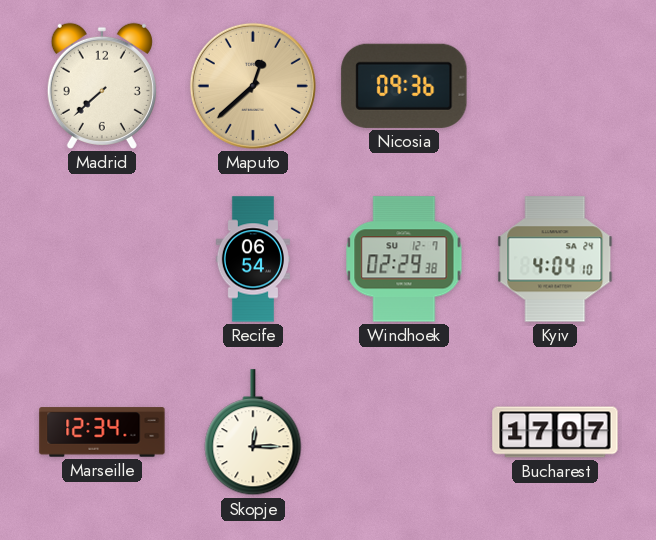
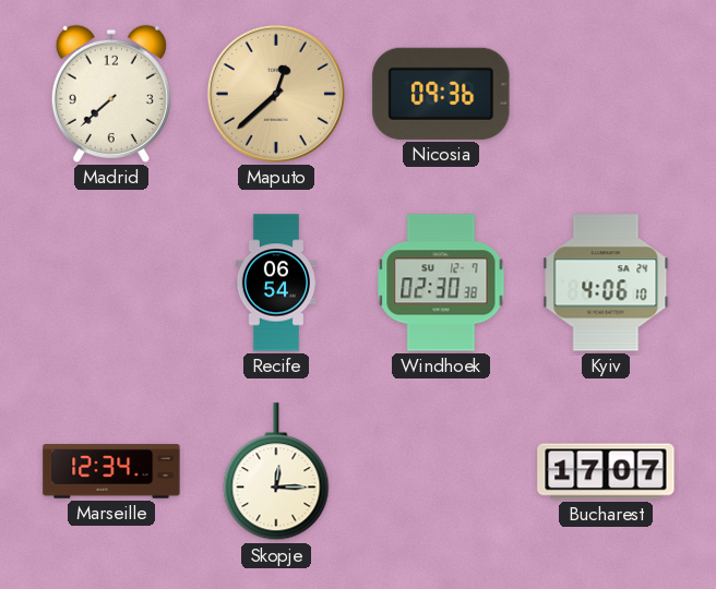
Windhoek: 02:29 -> 02:30
Kyiv: 4:04 -> 4:06
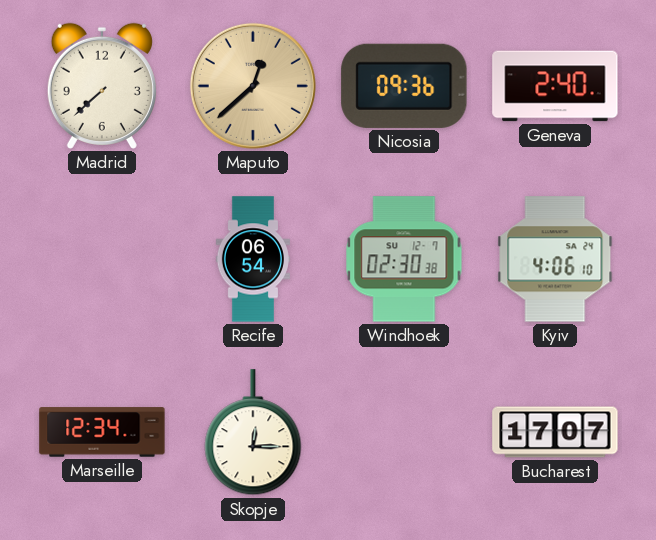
Geneva: none -> 2:40
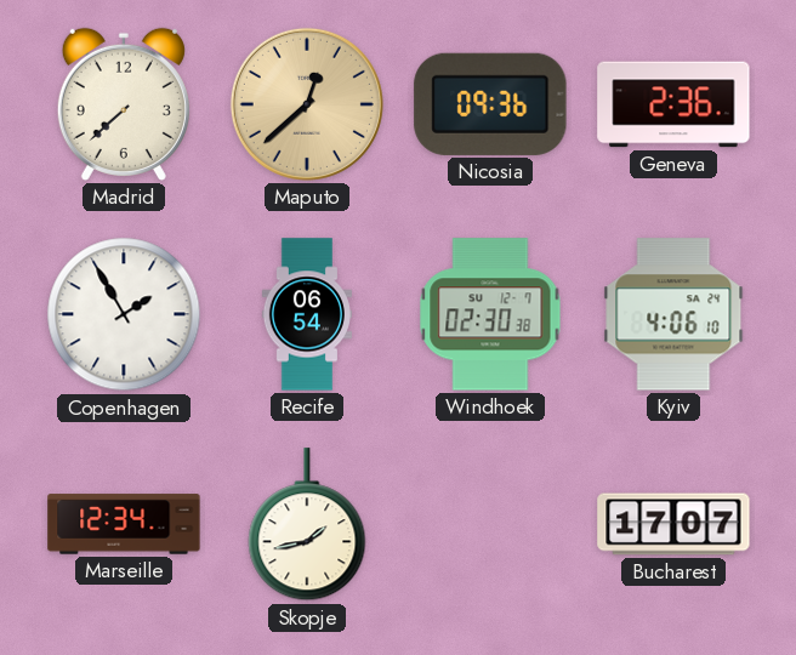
Geneva: 2:40 -> 2:36
Copenhagen: none -> 1:55
Skopje: 12:15 -> 1:43
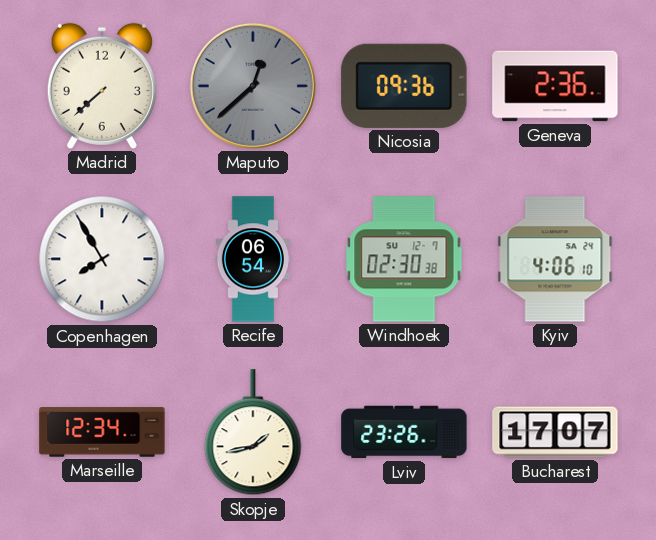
Maputo dial: champagne -> grey
Copenhagen: 1:55 -> 7:55
Lviv: none -> 23:26
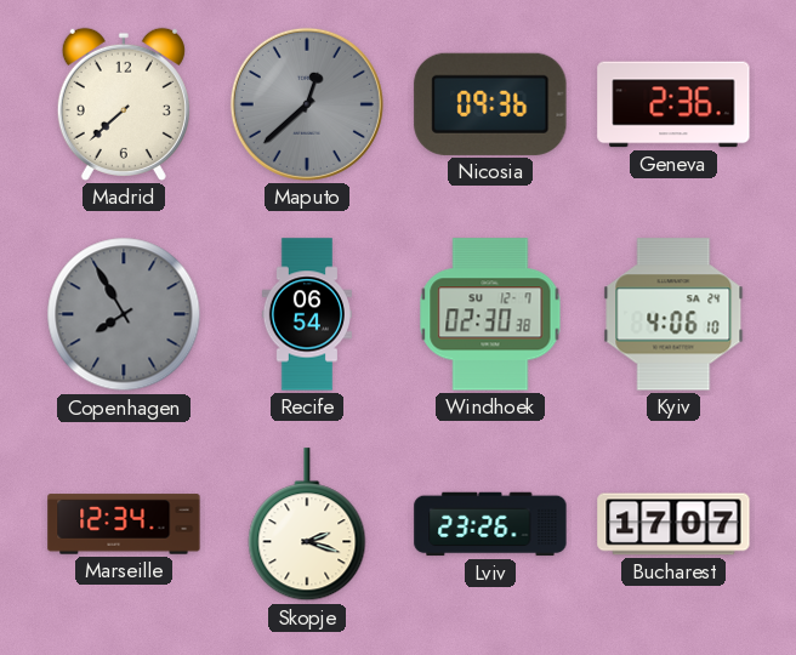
Copenhagen dial: white -> grey
Skopje: 1:43 -> 2:18
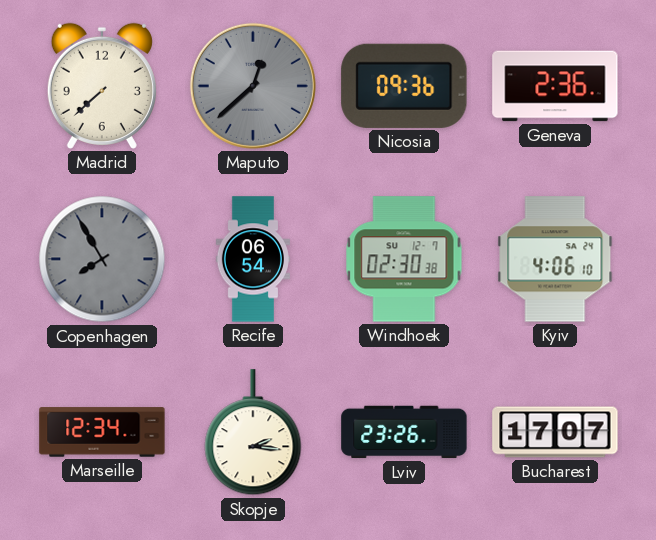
Skopje: 2:18 -> 2:16
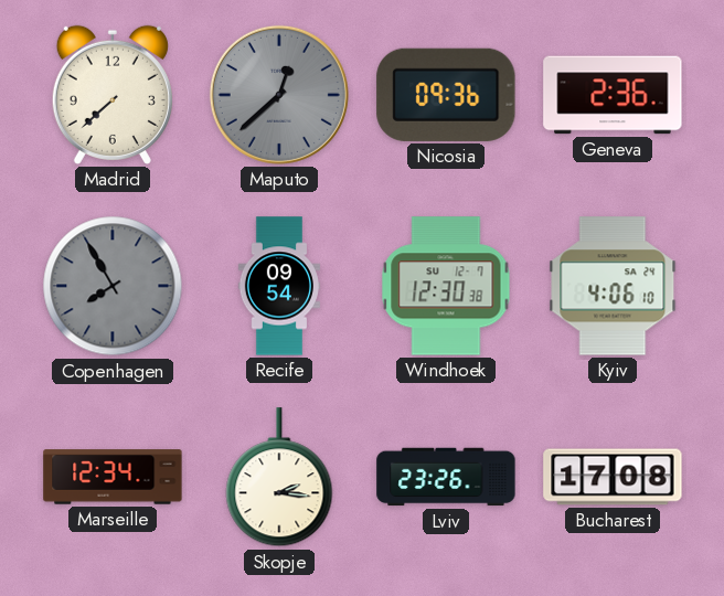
Recife: 06:54 -> 09:54
Windhoek: 02:30 -> 12:30
Bucharest: 17:07 -> 17:08
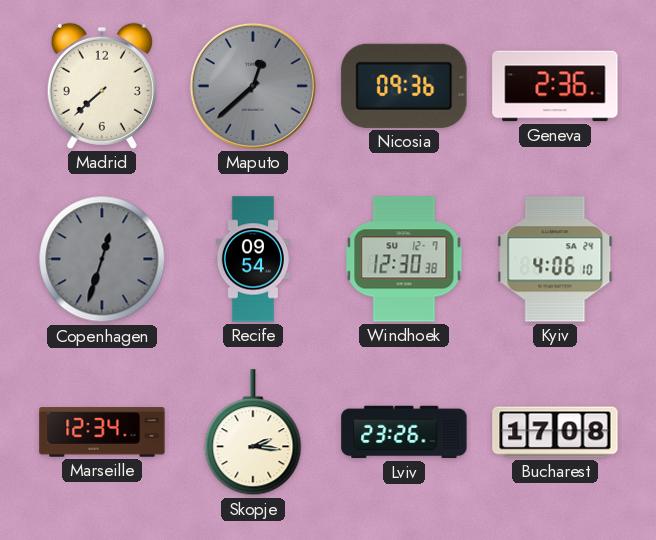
Copenhagen: 7:55 -> 12:33
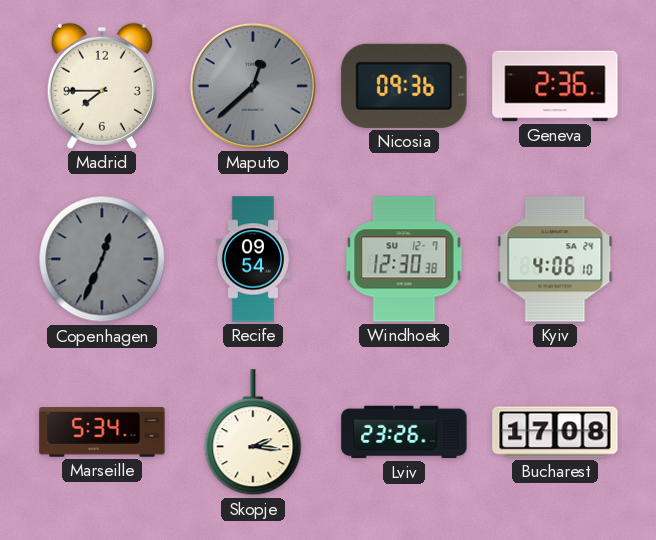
Madrid: 7:38 -> 7:45
Copenhagen: 12:33 -> 12:34
Marseille: 12:34 -> 5:34
